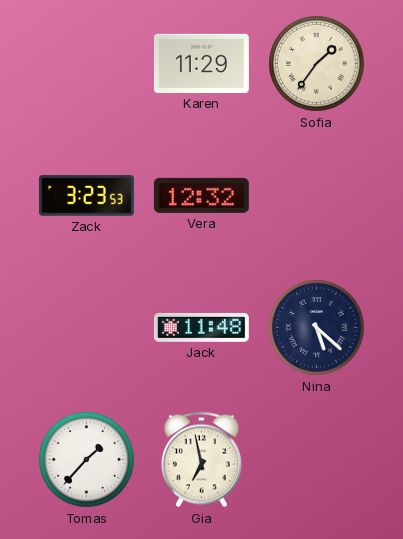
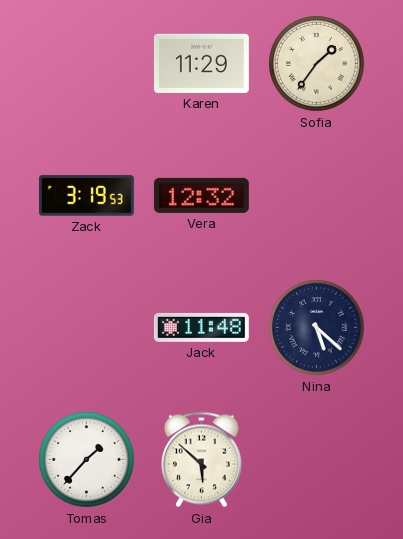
Zack: 3:23 -> 3:19
Gia: 6:58 -> 5:52
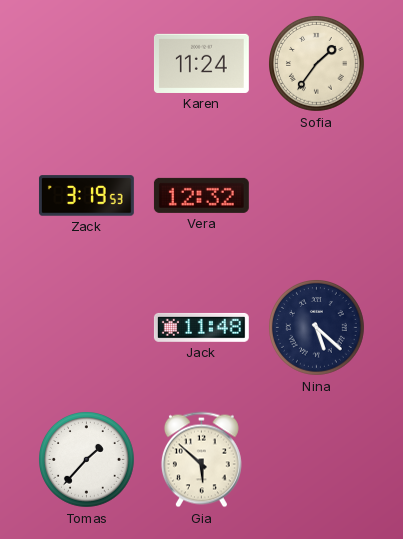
Karen: 11:29 -> 11:24
